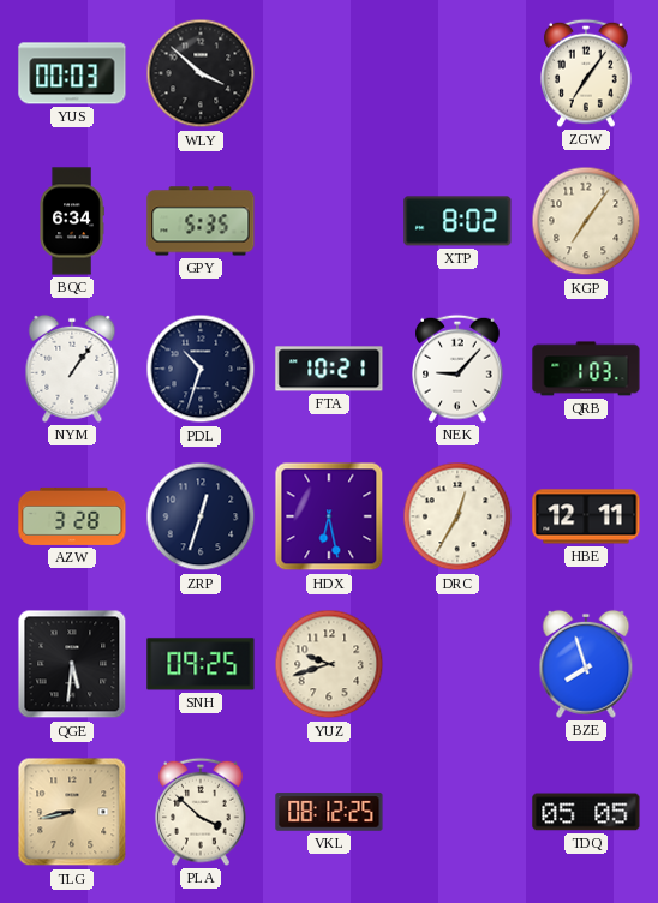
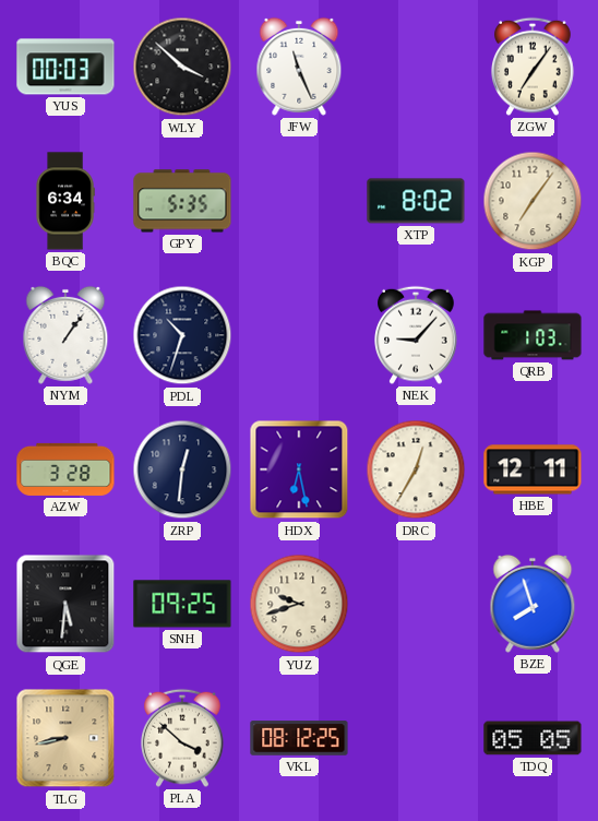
JFW: none -> 11:26
FTA: 10:21 -> none
ZRP: 12:33 -> 12:31
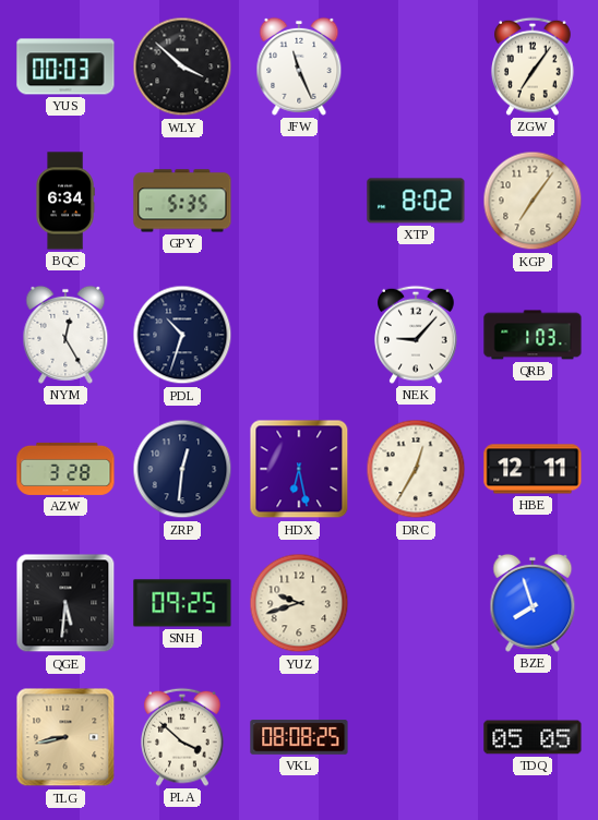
NYM: 1:06 -> 12:25
VKL: 08:12 -> 08:08
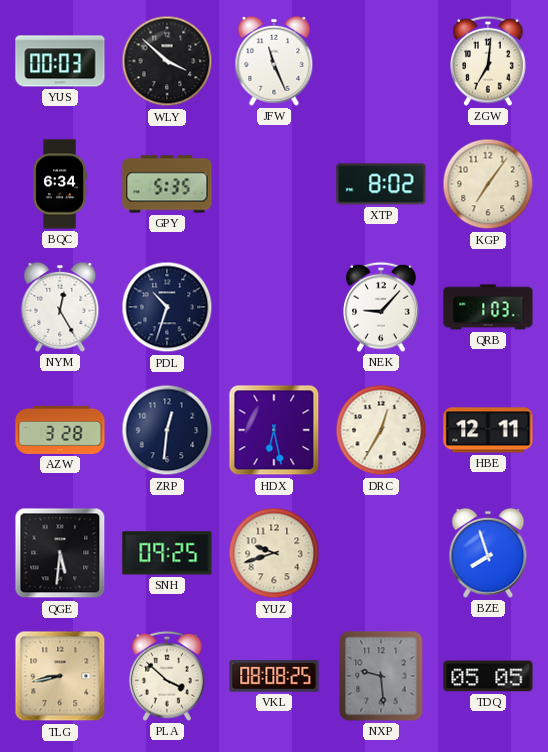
ZGW: 7:06 -> 7:01
NXP: none -> 9:29
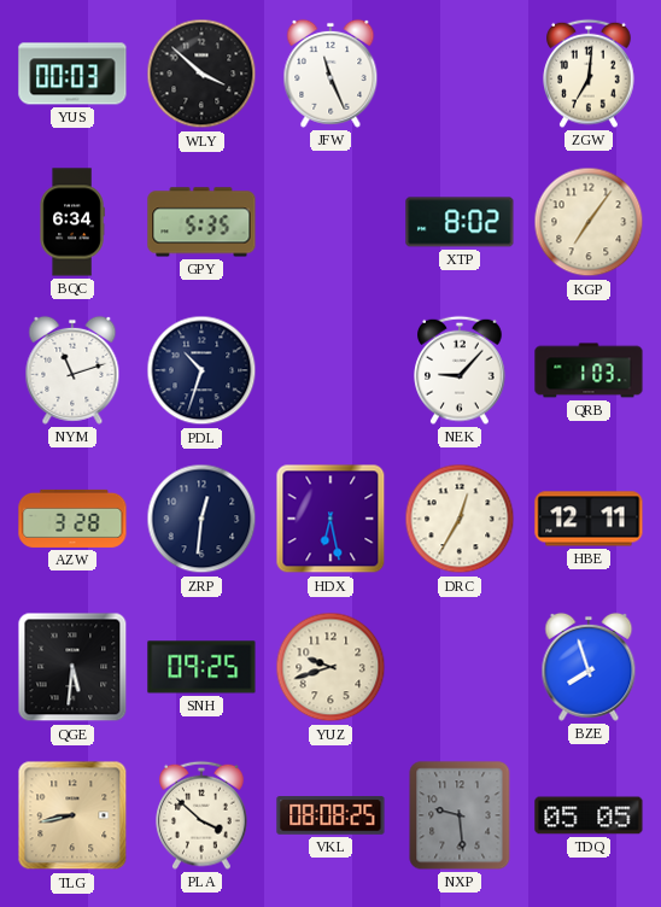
NYM: 12:25 -> 11:12
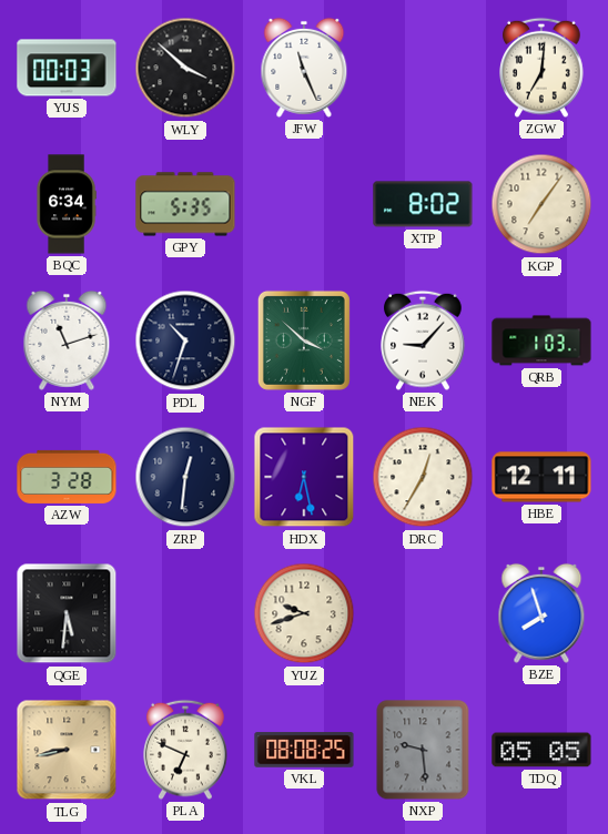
NGF: none -> 3:52
SNH: 09:25 -> none
PLA: 3:52 -> 6:49
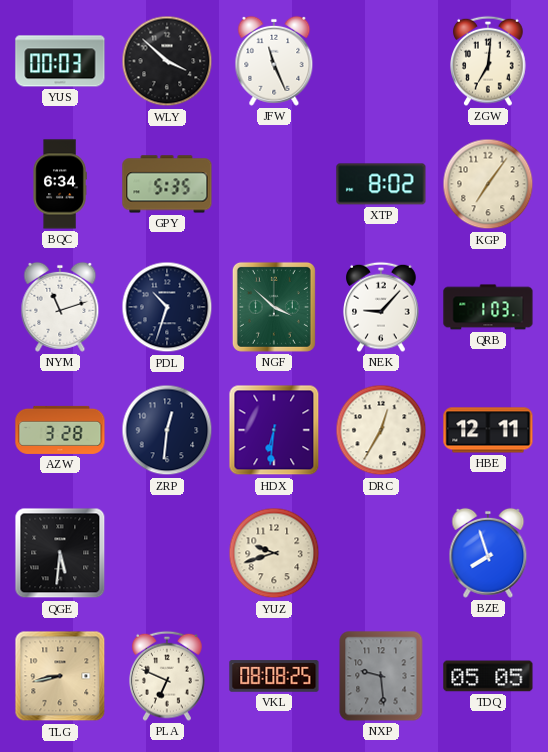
HDX: 6:28 -> 6:31
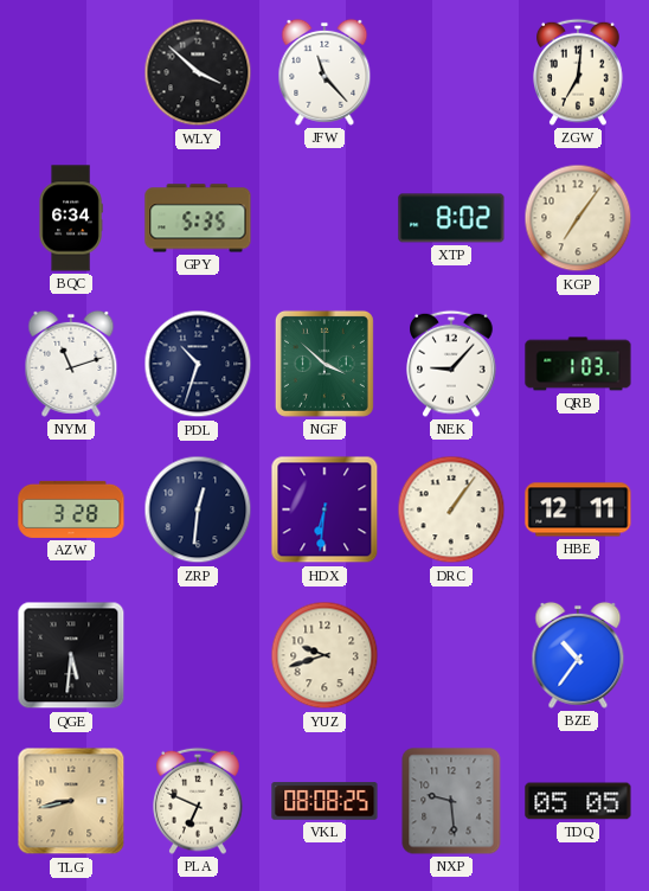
YUS: 00:03 -> none
JFW: 11:26 -> 11:23
DRC: 12:35 -> 1:06
BZE: 7:57 -> 10:36
